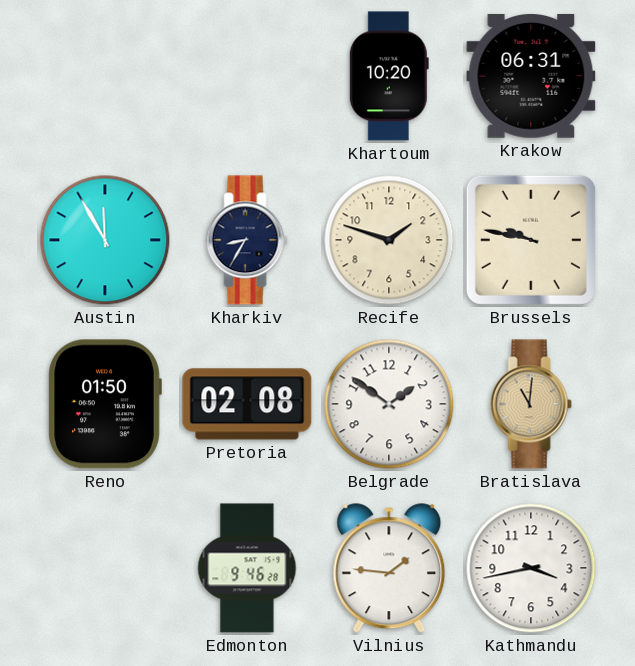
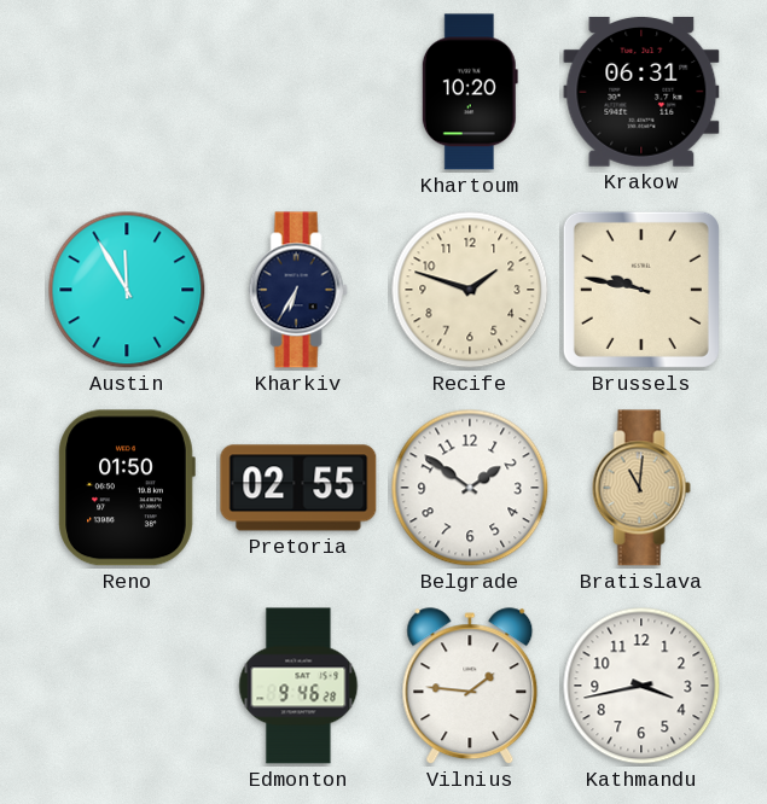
Kharkiv: 8:35 -> 6:35
Pretoria: 02:08 -> 02:55
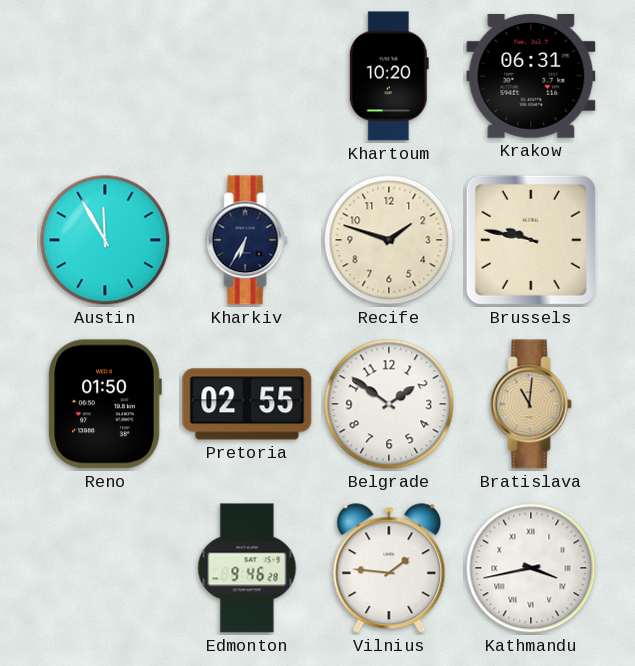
Kathmandu numerals: Arabic -> Roman
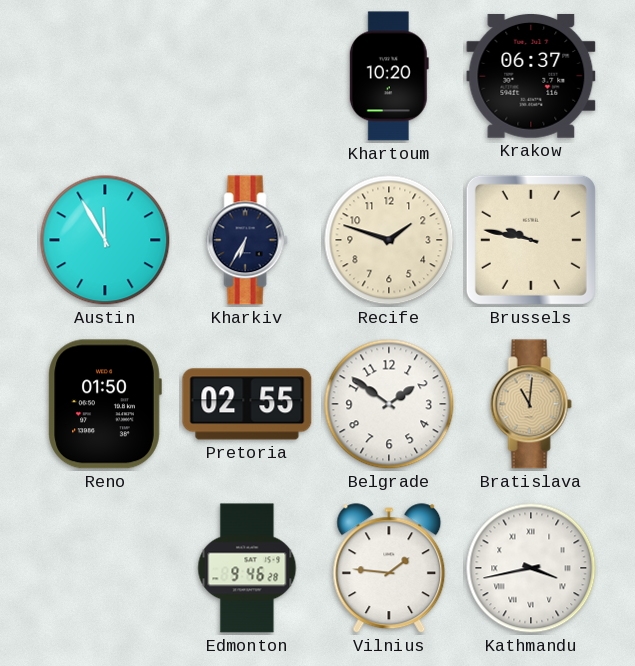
Krakow: 06:31 -> 06:37
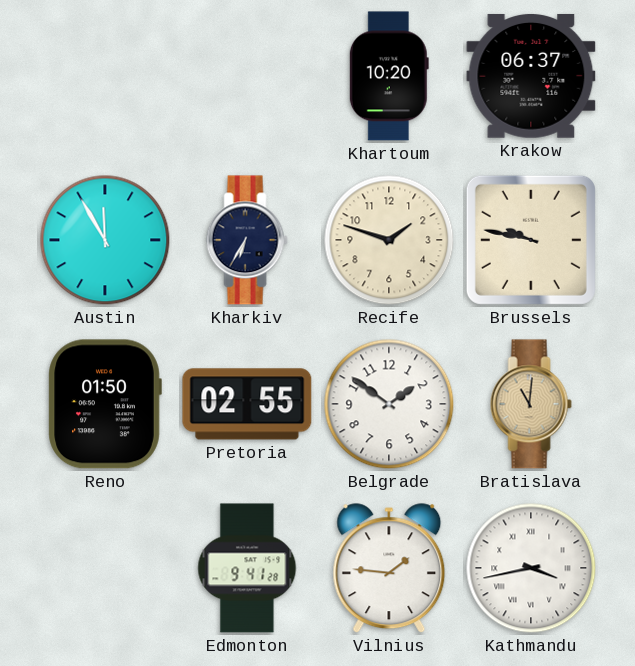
Edmonton: 9:46 -> 9:41
